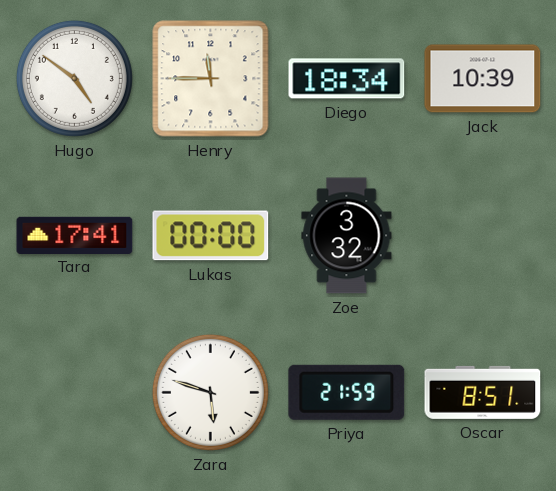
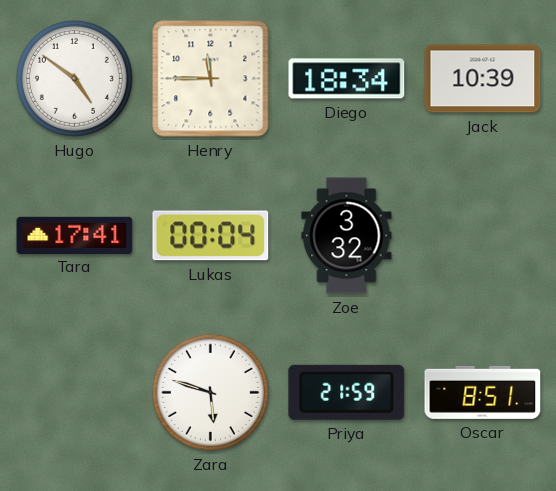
Lukas: 00:00 -> 00:04
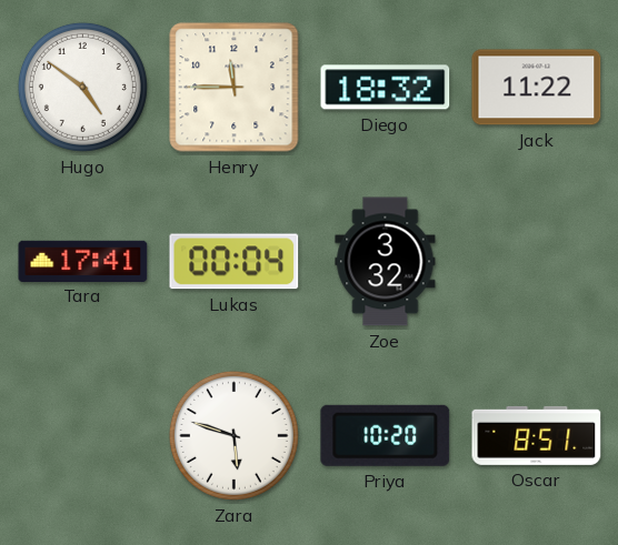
Diego: 18:34 -> 18:32
Jack: 10:39 -> 11:22
Priya: 21:59 -> 10:20
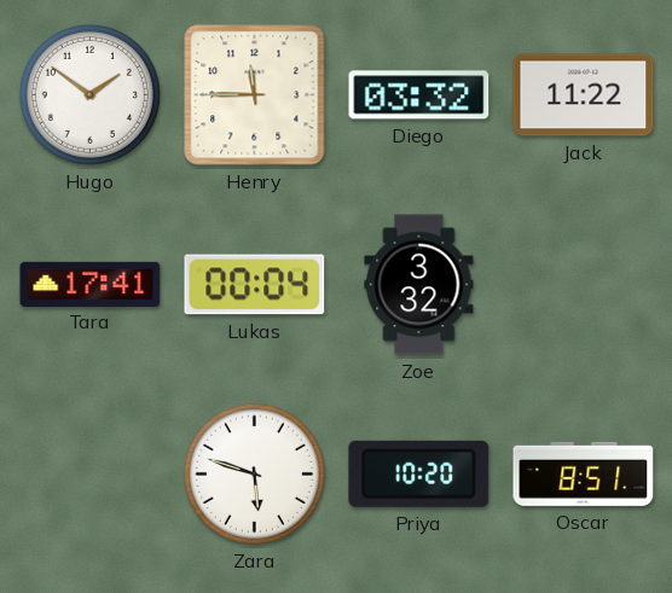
Hugo: 4:51 -> 1:51
Diego: 18:32 -> 03:32
